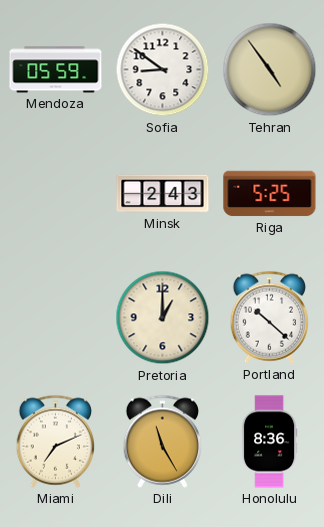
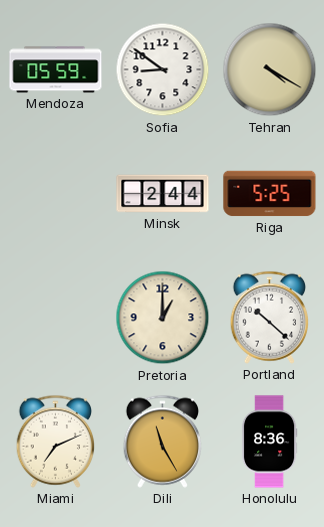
Tehran: 4:54 -> 4:20
Minsk: 2:43 -> 2:44
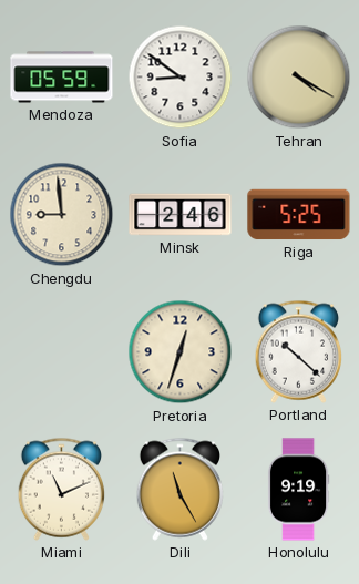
Chengdu: none -> 8:59
Minsk: 2:44 -> 2:46
Pretoria: 1:00 -> 12:33
Miami: 7:11 -> 11:11
Honolulu: 8:36 -> 9:19
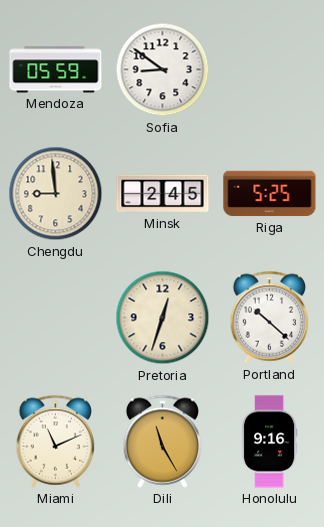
Tehran: 4:20 -> none
Minsk: 2:46 -> 2:45
Honolulu: 9:19 -> 9:16
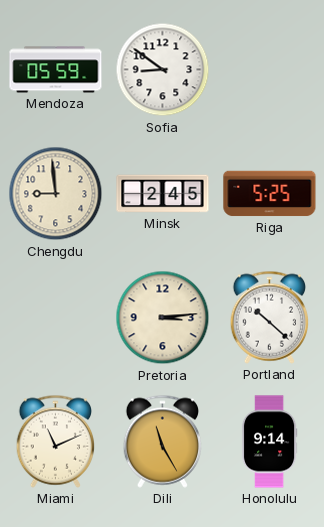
Pretoria: 12:33 -> 3:14
Honolulu: 9:16 -> 9:14
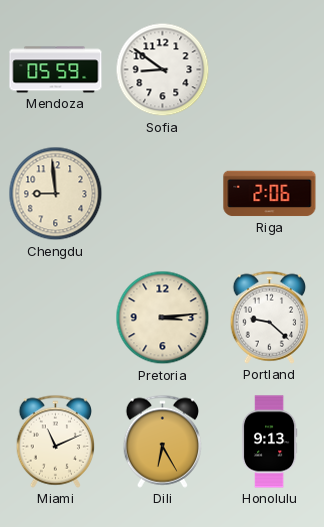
Minsk: 2:45 -> none
Riga: 5:25 -> 2:06
Portland: 10:22 -> 9:22
Dili: 11:25 -> 6:25
Honolulu: 9:14 -> 9:13
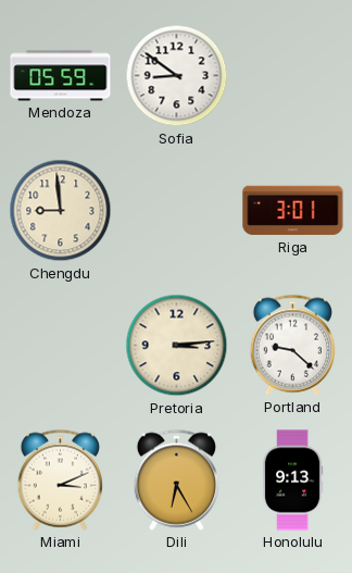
Riga: 2:06 -> 3:01
Miami: 11:11 -> 3:11
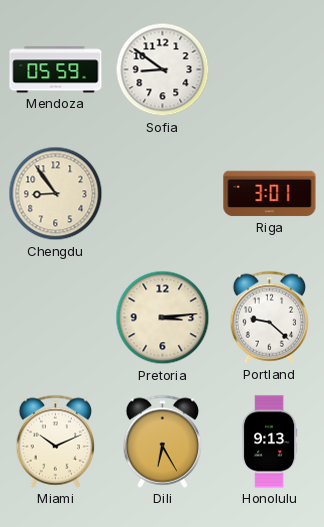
Chengdu: 8:59 -> 8:54
Miami: 3:11 -> 10:11
